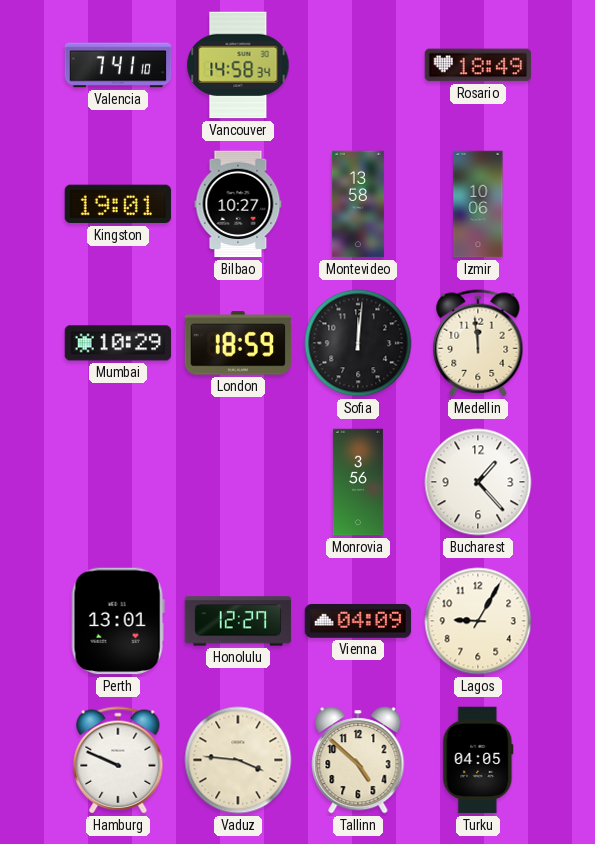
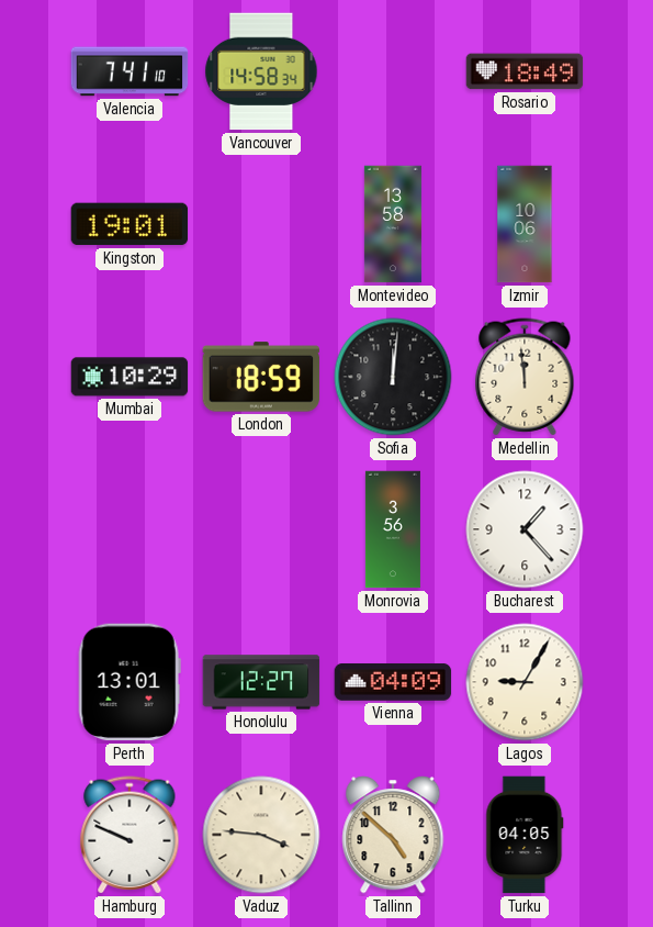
Bilbao: 10:27 -> none
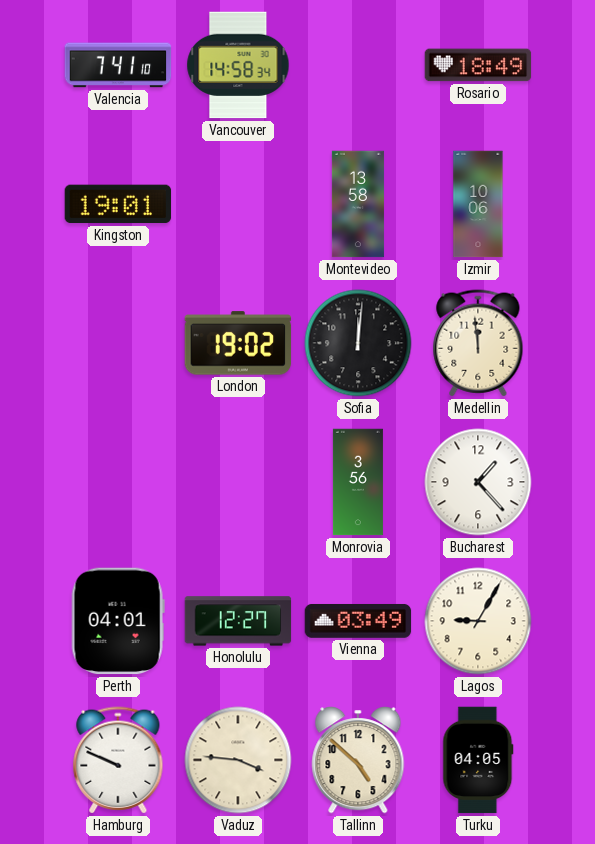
Mumbai: 10:29 -> none
London: 18:59 -> 19:02
Perth: 13:01 -> 04:01
Vienna: 04:09 -> 03:49
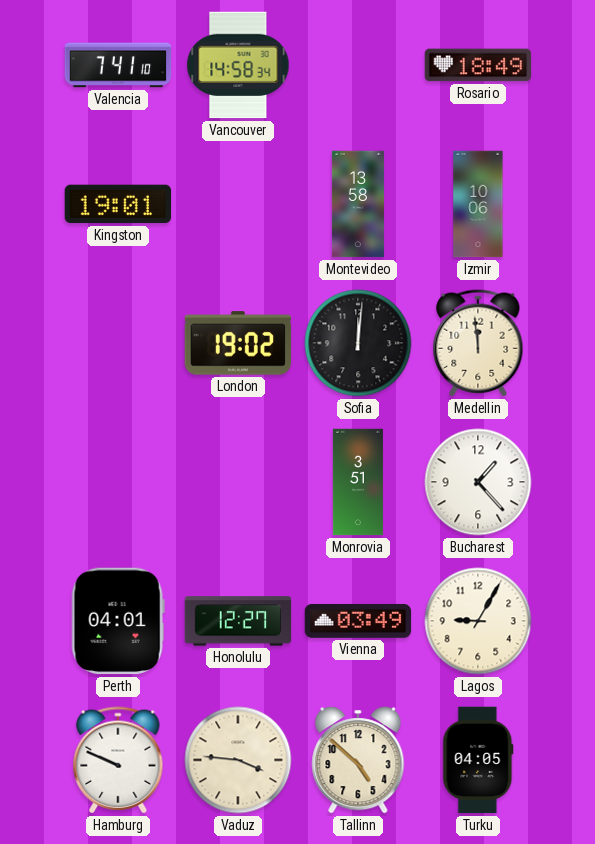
Monrovia: 3:56 -> 3:51
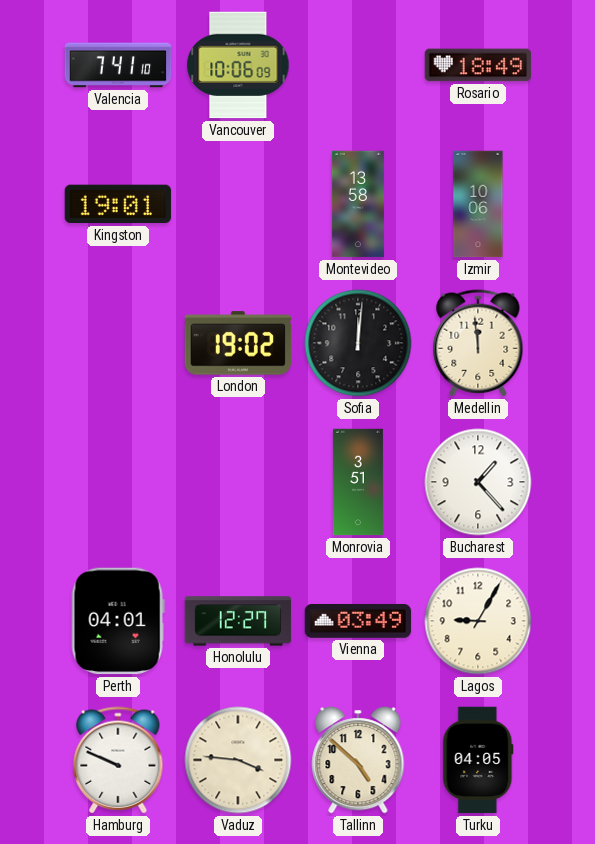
Vancouver: 14:58 -> 10:06
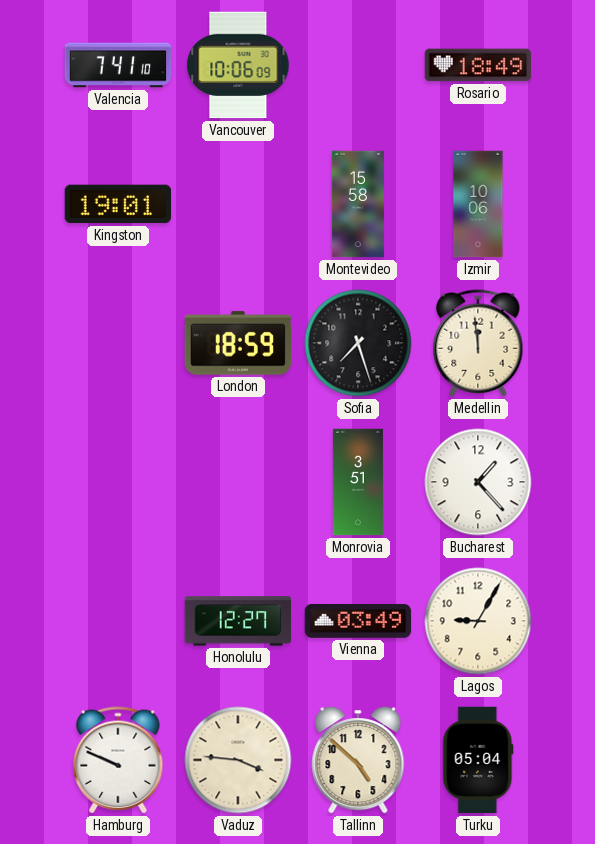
Montevideo: 13:58 -> 15:58
London: 19:02 -> 18:59
Sofia: 12:01 -> 7:27
Perth: 04:01 -> none
Turku: 04:05 -> 05:04
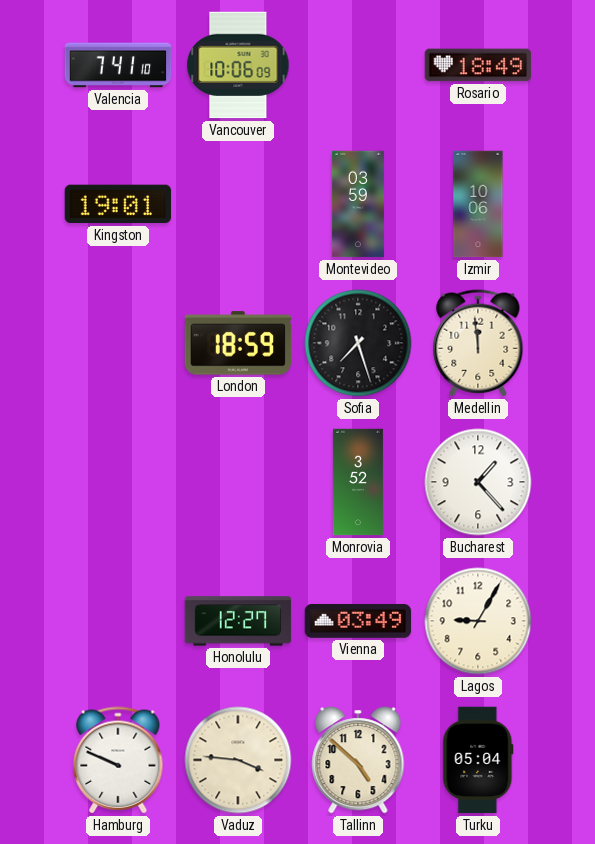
Montevideo: 15:58 -> 03:59
Monrovia: 3:51 -> 3:52
